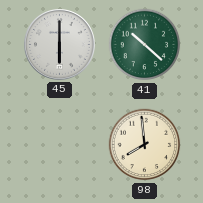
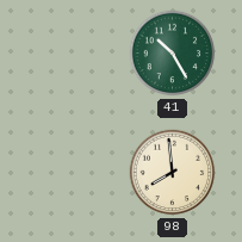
45: 6:00 -> none
41: 10:22 -> 10:25
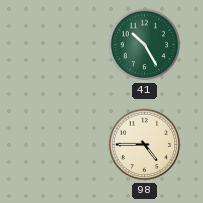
98: 7:59 -> 4:45
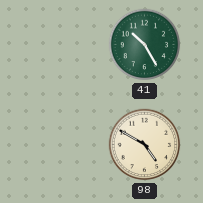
98: 4:45 -> 4:50
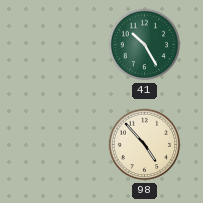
98: 4:50 -> 4:53
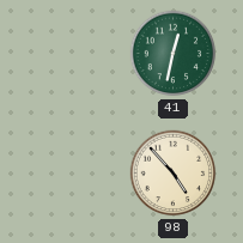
41: 10:25 -> 12:32
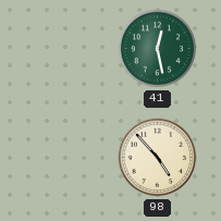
41: 12:32 -> 12:28
